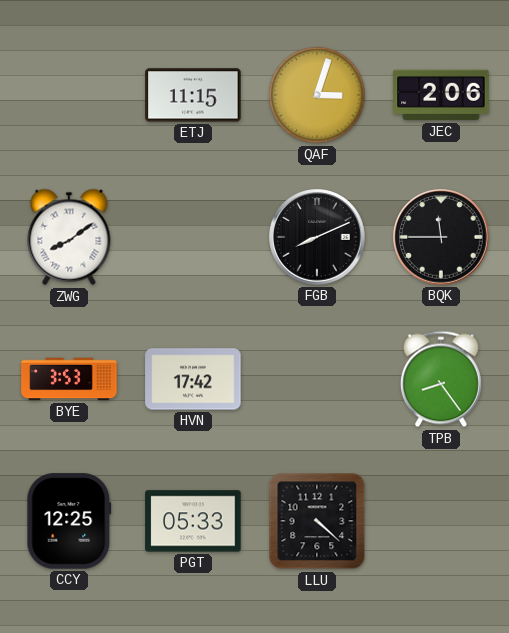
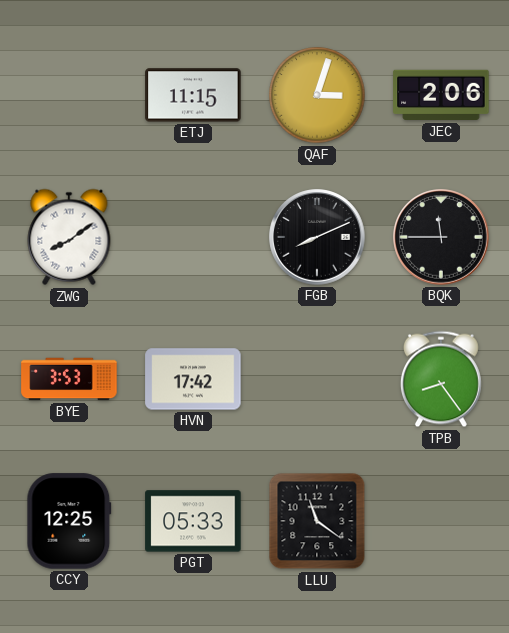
LLU: 4:22 -> 11:21
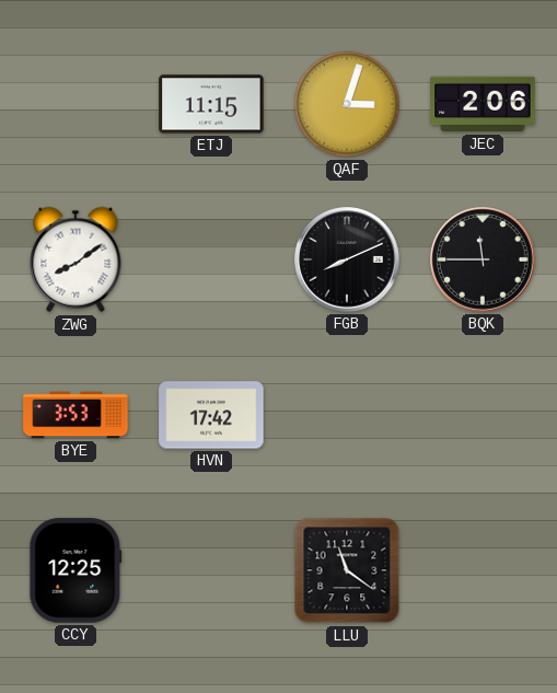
TPB: 8:24 -> none
PGT: 05:33 -> none
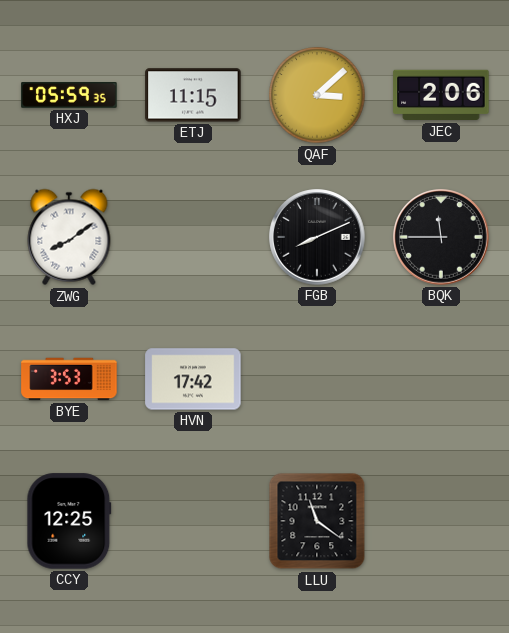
HXJ: none -> 05:59
QAF: 3:03 -> 3:08
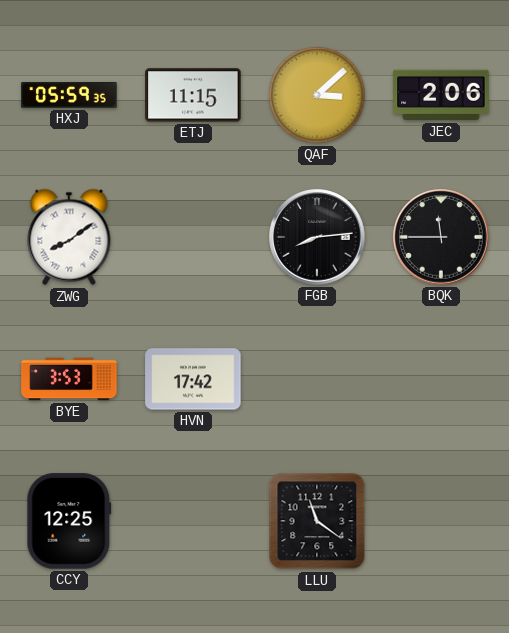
FGB: 8:11 -> 8:14
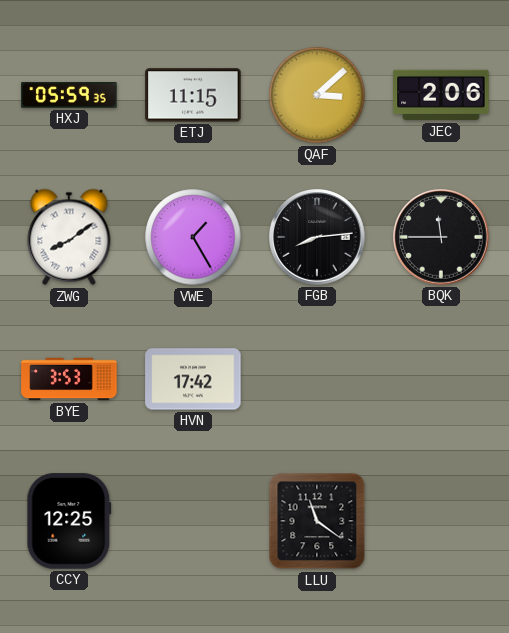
VWE: none -> 1:25
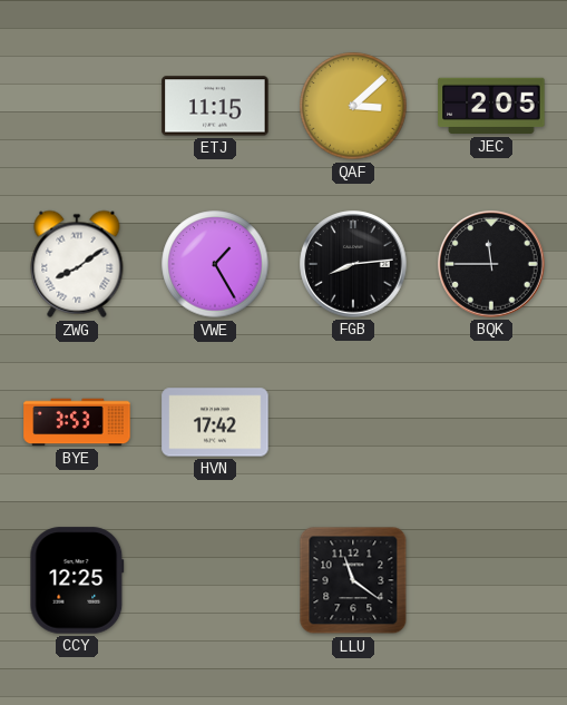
HXJ: 05:59 -> none
JEC: 2:06 -> 2:05
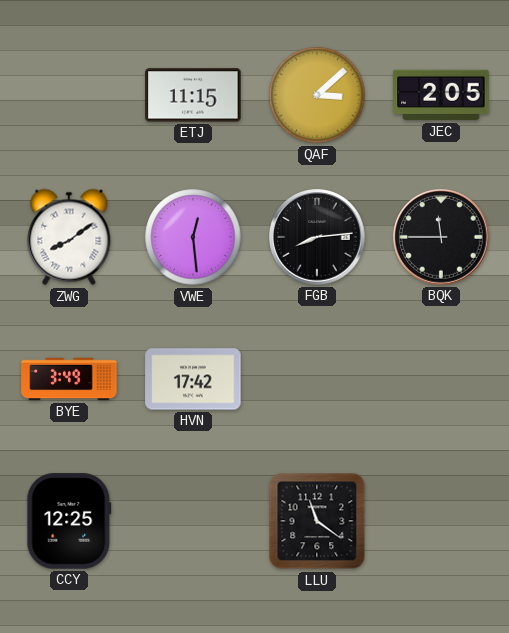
VWE: 1:25 -> 12:29
BYE: 3:53 -> 3:49
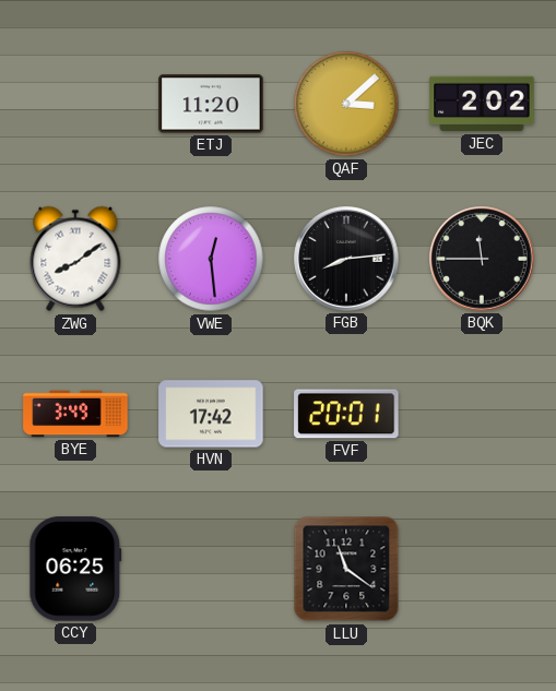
ETJ: 11:15 -> 11:20
JEC: 2:05 -> 2:02
FVF: none -> 20:01
CCY: 12:25 -> 06:25
